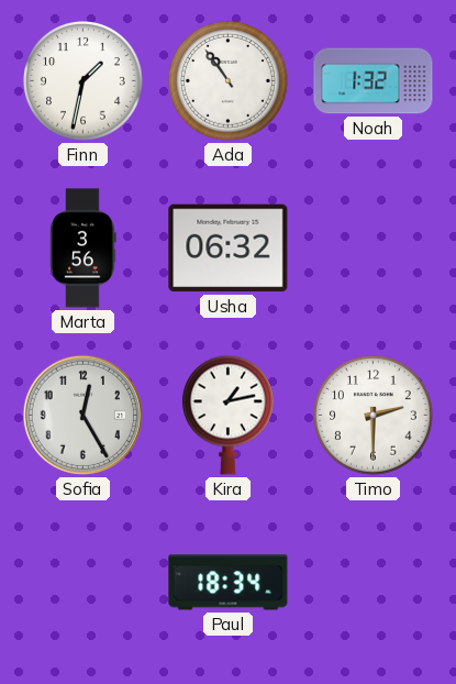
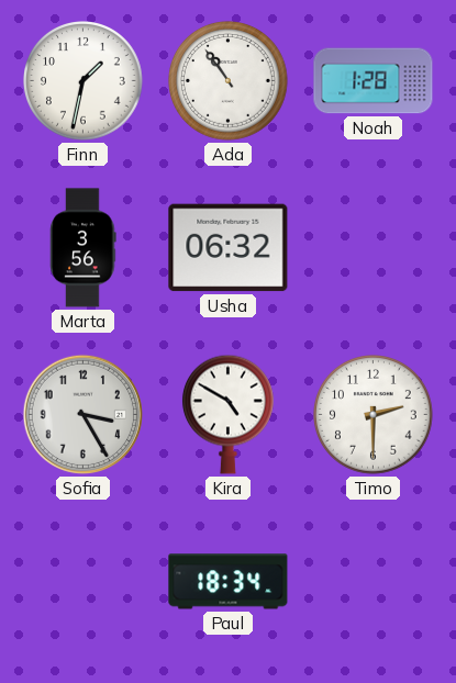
Noah: 1:32 -> 1:28
Sofia: 12:25 -> 3:25
Kira: 1:13 -> 4:50
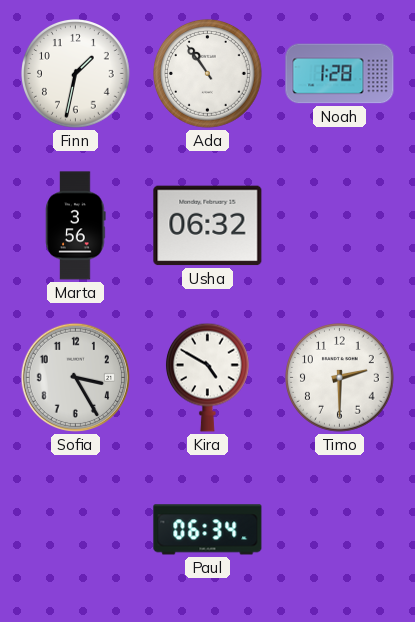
Paul: 18:34 -> 06:34
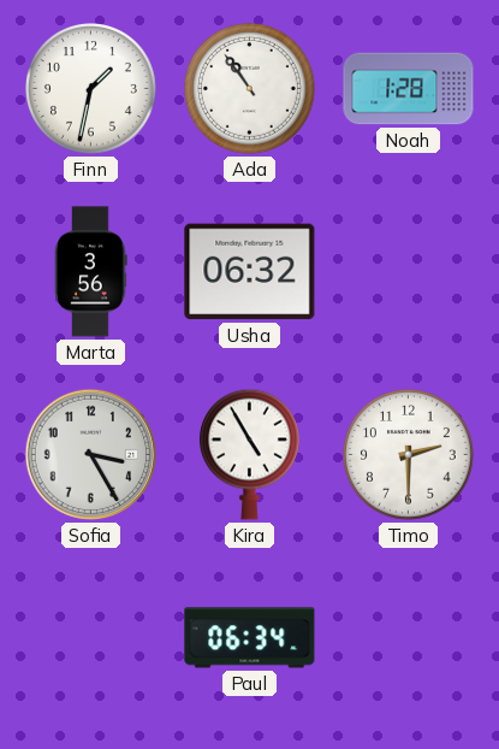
Kira: 4:50 -> 4:55
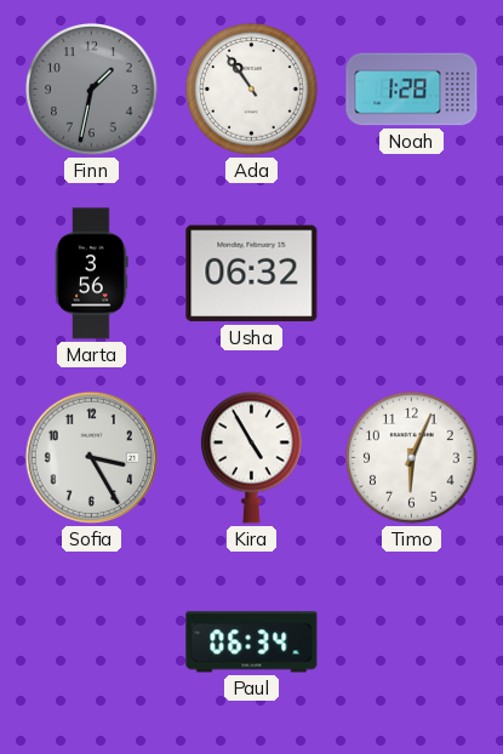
Finn dial: white -> grey
Timo: 2:30 -> 6:04
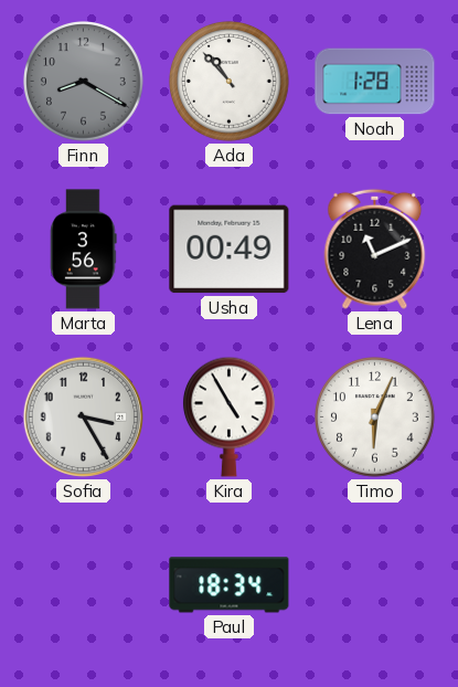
Finn: 1:32 -> 8:20
Ada: 10:54 -> 10:53
Usha: 06:32 -> 00:49
Lena: none -> 11:11
Paul: 06:34 -> 18:34
